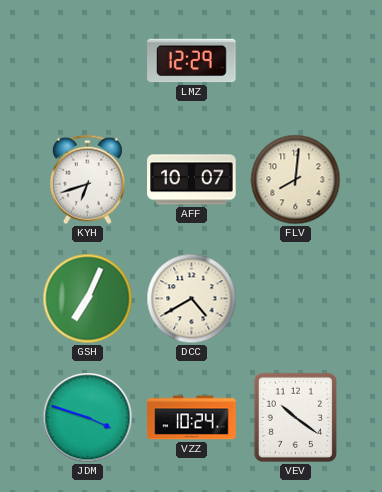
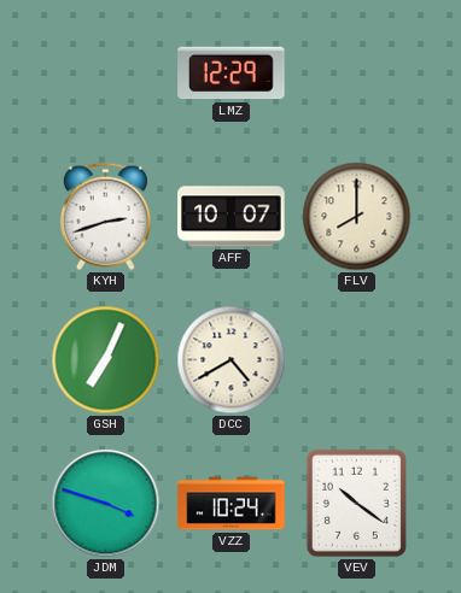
KYH: 6:42 -> 2:42
FLV: 8:01 -> 8:00
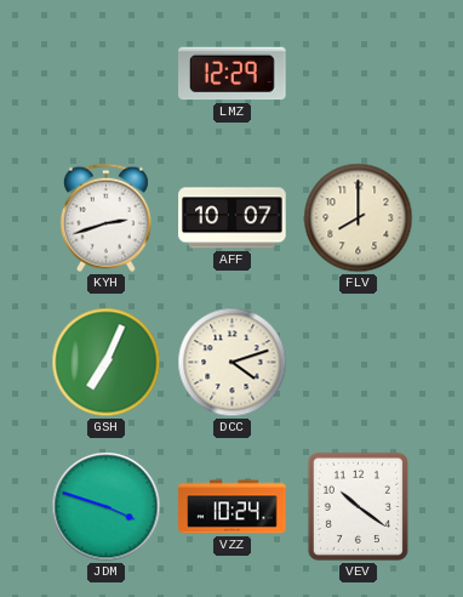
DCC: 4:40 -> 4:12
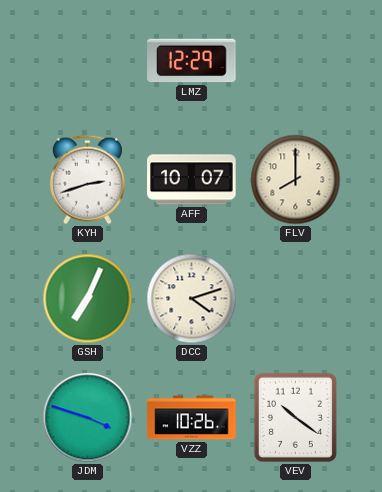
VZZ: 10:24 -> 10:26
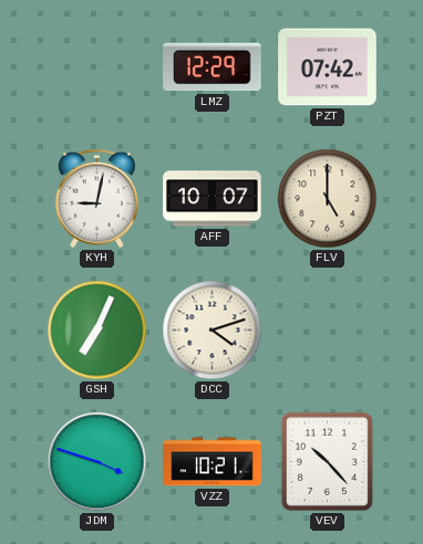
PZT: none -> 07:42
KYH: 2:42 -> 9:02
FLV: 8:00 -> 5:00
VZZ: 10:26 -> 10:21
VEV: 10:21 -> 10:23
